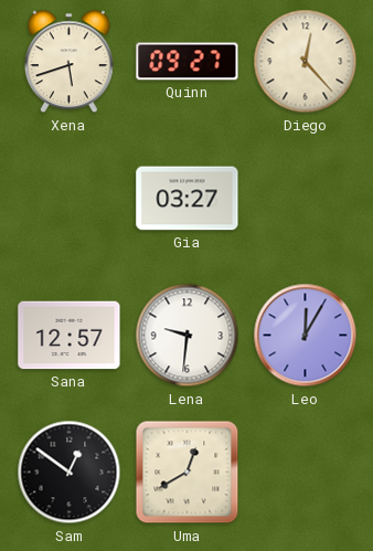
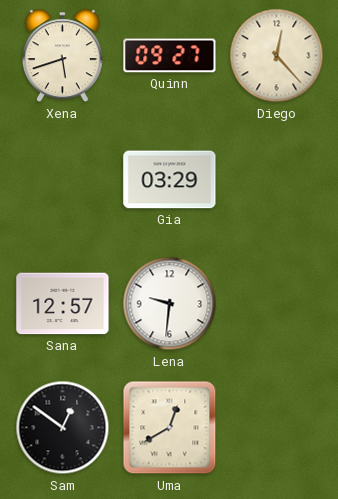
Gia: 03:27 -> 03:29
Leo: 12:05 -> none
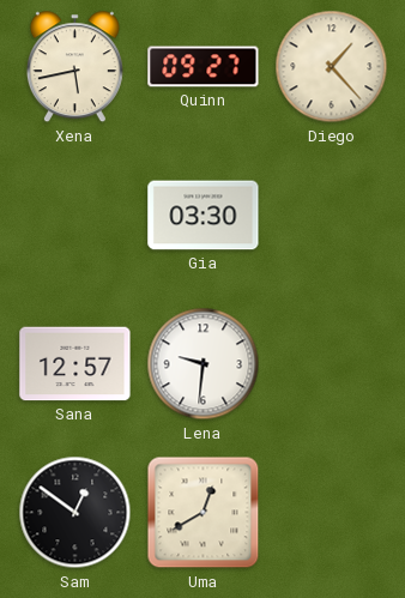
Xena: 5:42 -> 5:43
Diego: 12:23 -> 1:23
Gia: 03:29 -> 03:30
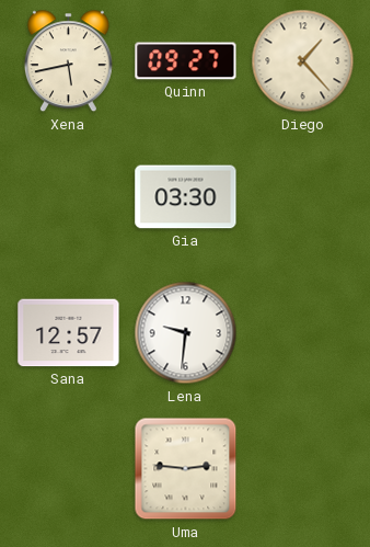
Sam: 12:51 -> none
Uma: 12:40 -> 2:46
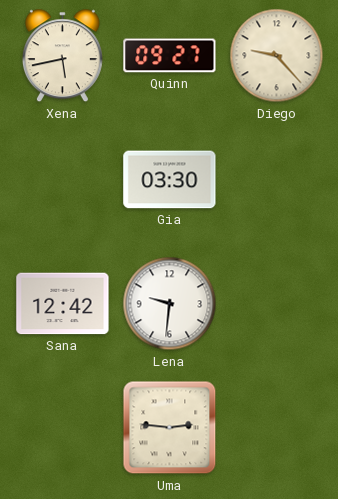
Diego: 1:23 -> 9:23
Sana: 12:57 -> 12:42
